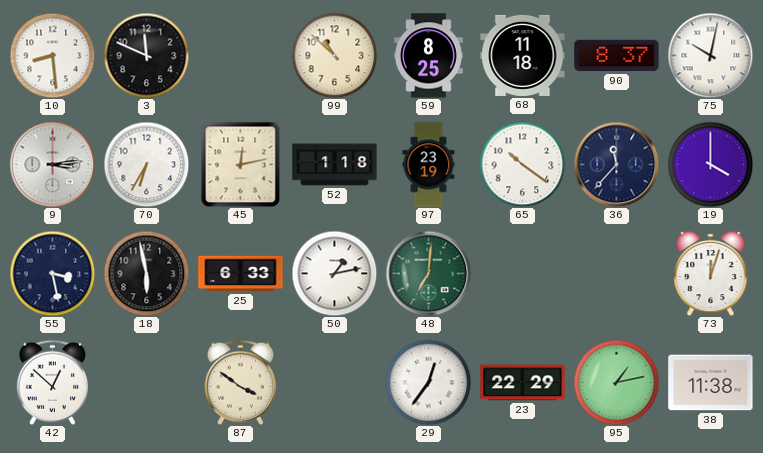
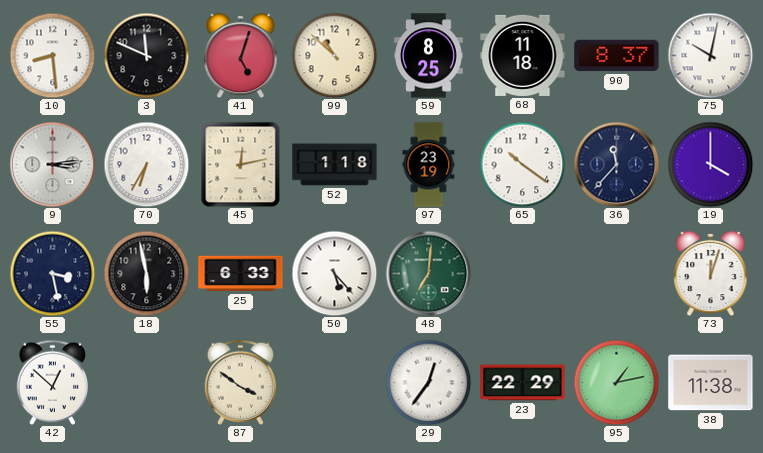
41: none -> 5:03
50: 1:13 -> 5:23
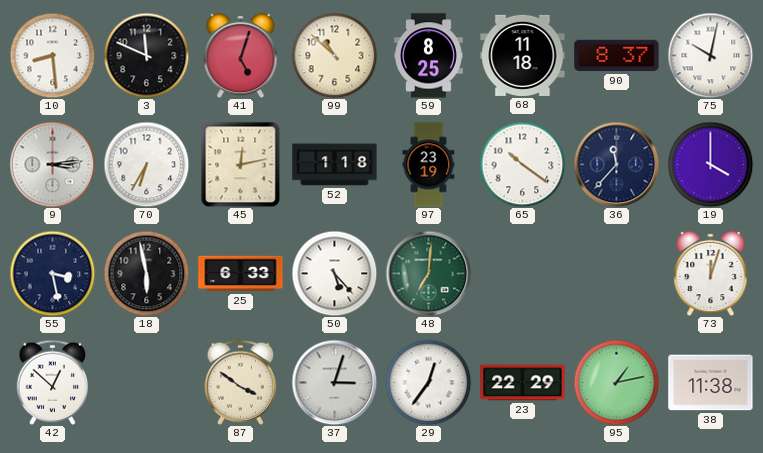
37: none -> 3:03
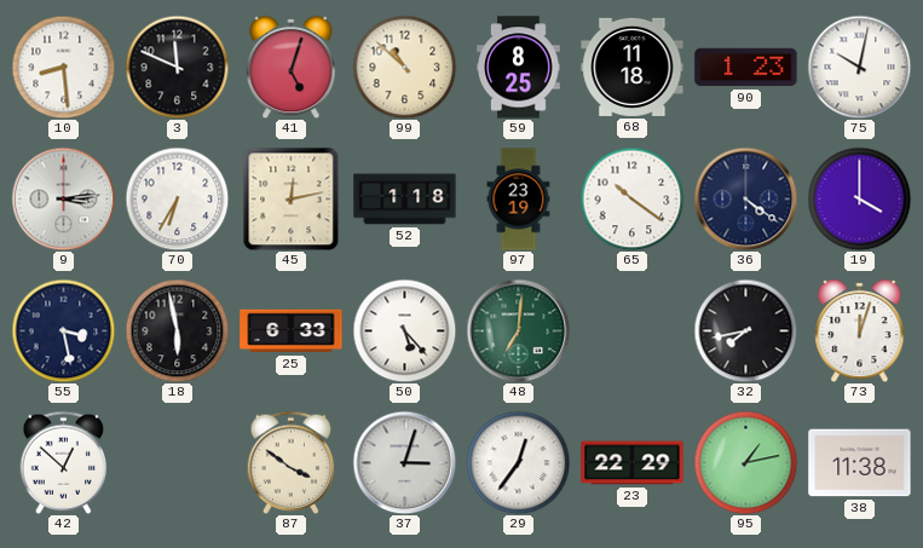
90: 8:37 -> 1:23
36: 11:37 -> 4:21
32: none -> 7:43
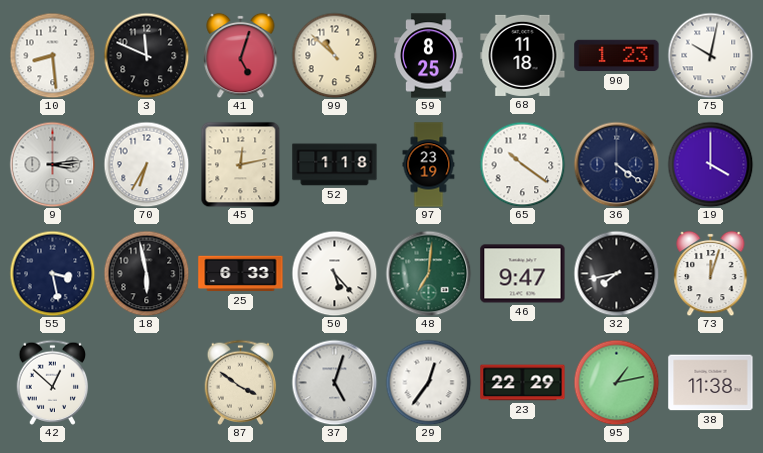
46: none -> 9:47
37: 3:03 -> 5:03
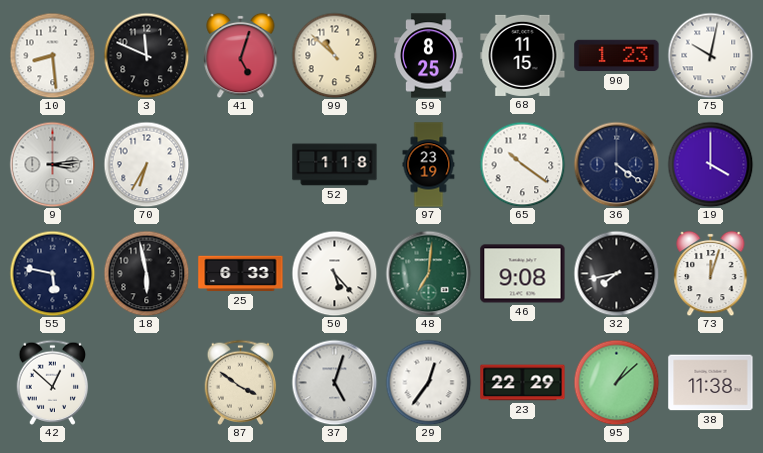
68: 11:18 -> 11:15
45: 12:13 -> none
55: 3:28 -> 5:47
46: 9:47 -> 9:08
95: 1:13 -> 1:08
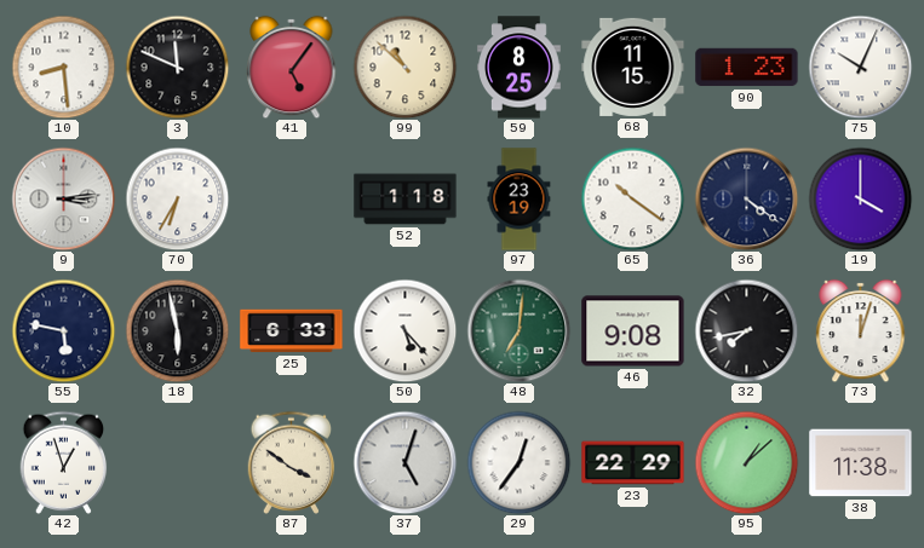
41: 5:03 -> 5:06
75: 10:02 -> 10:04
42: 12:52 -> 12:57
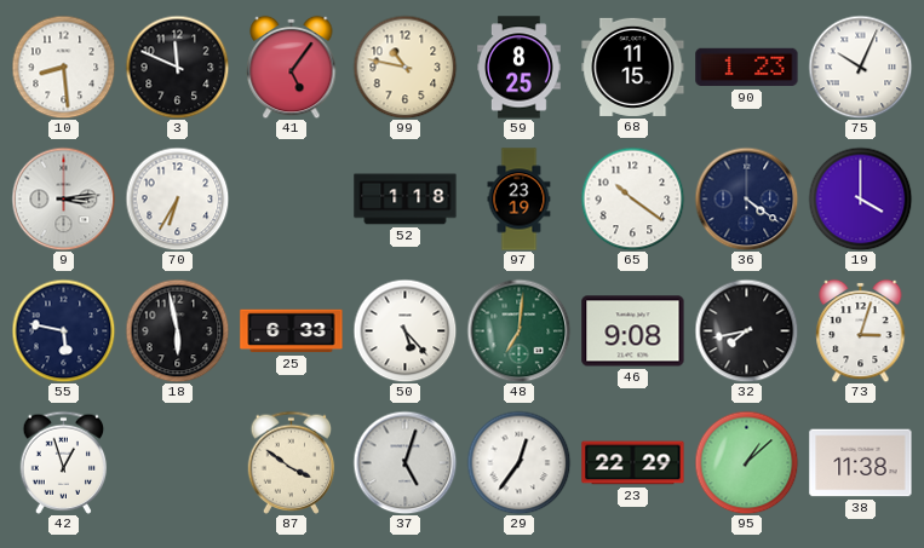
99: 10:52 -> 10:47
73: 12:03 -> 3:03
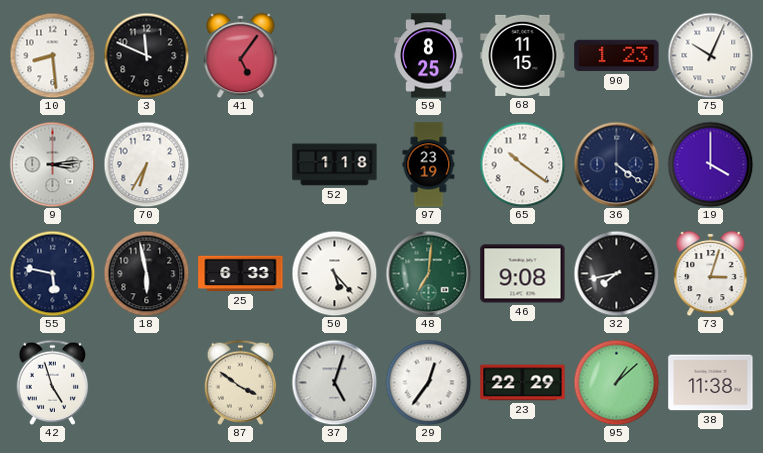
99: 10:47 -> none
42: 12:57 -> 4:57
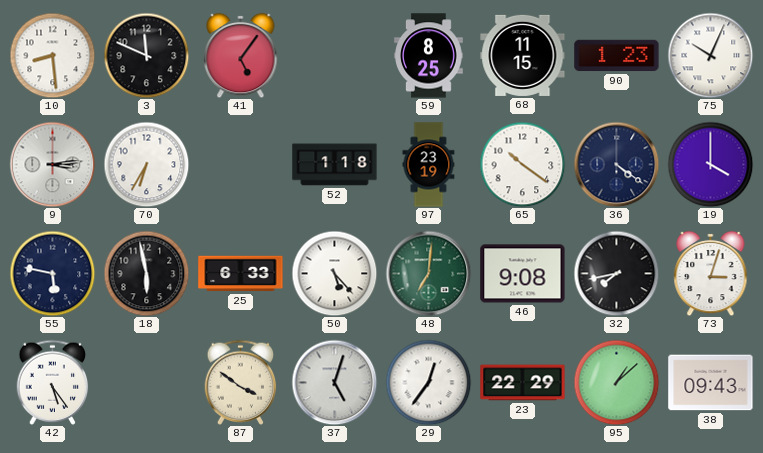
42: 4:57 -> 5:24
38: 11:38 -> 09:43
